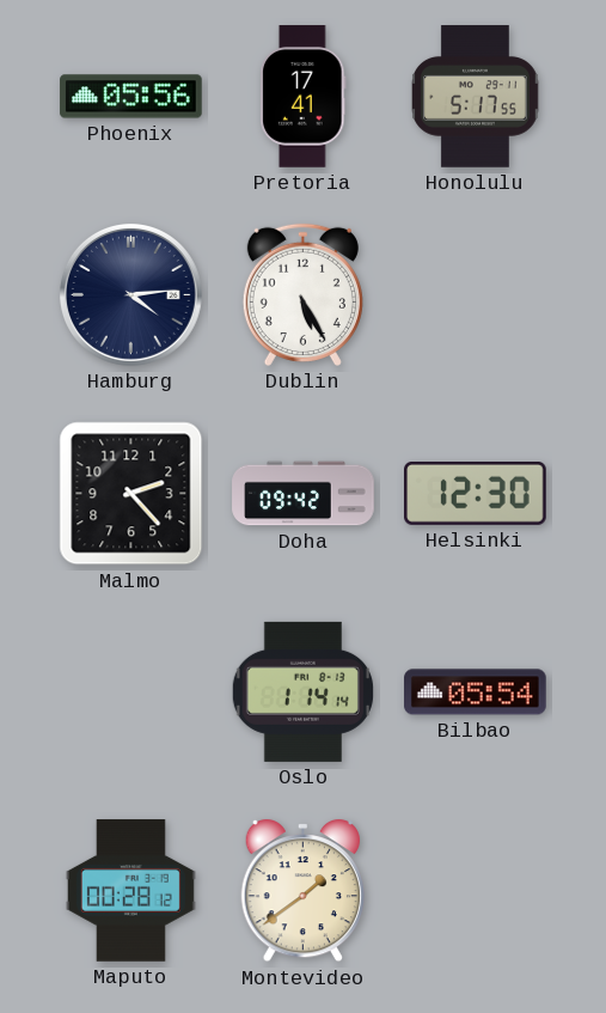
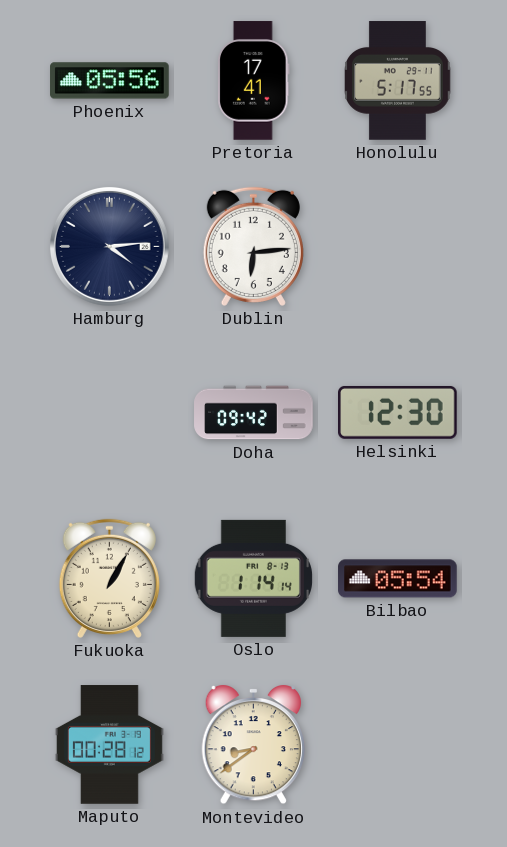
Dublin: 5:25 -> 6:14
Malmo: 2:23 -> none
Fukuoka: none -> 1:05
Montevideo: 1:39 -> 8:39
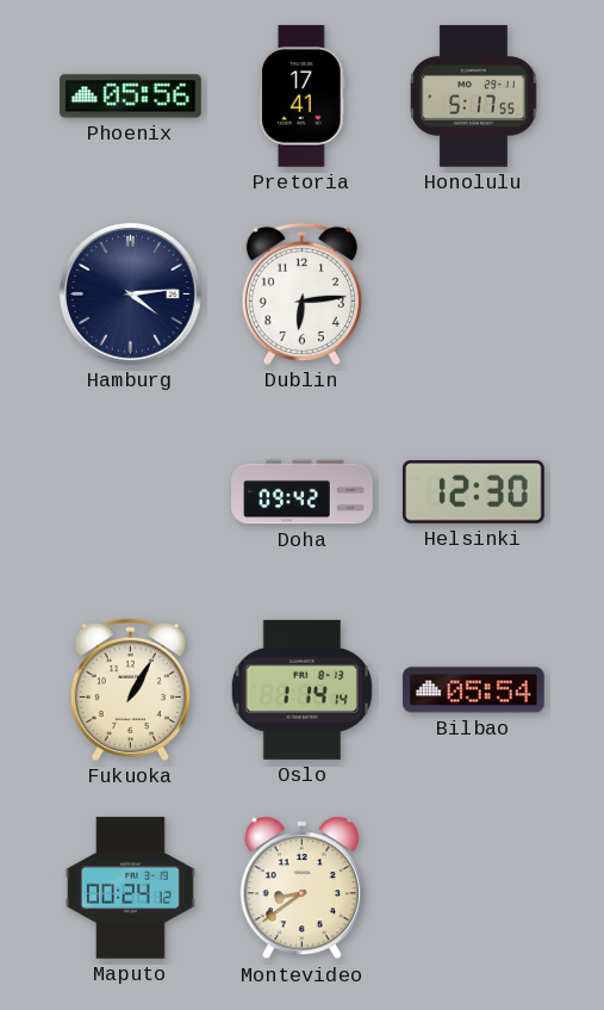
Maputo: 00:28 -> 00:24
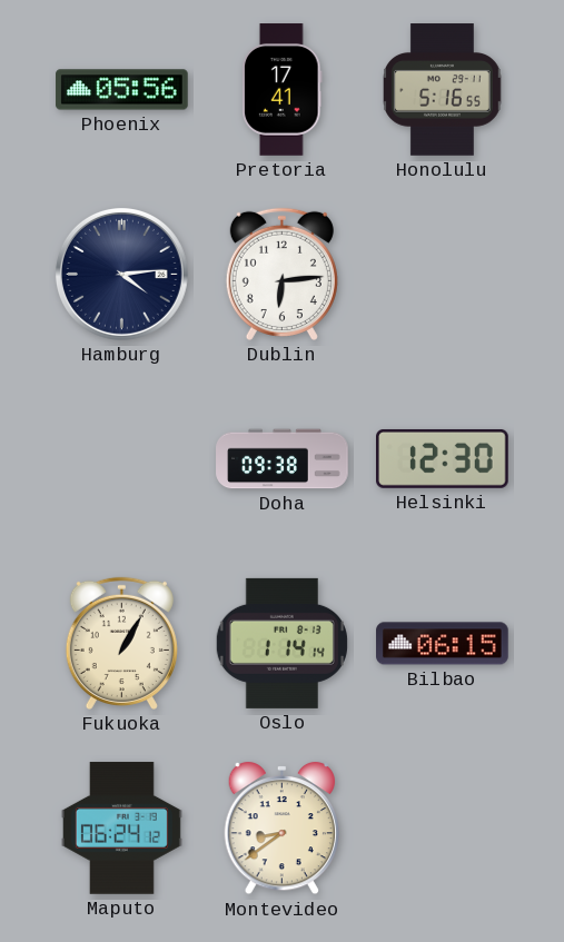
Honolulu: 5:17 -> 5:16
Doha: 09:42 -> 09:38
Bilbao: 05:54 -> 06:15
Maputo: 00:24 -> 06:24
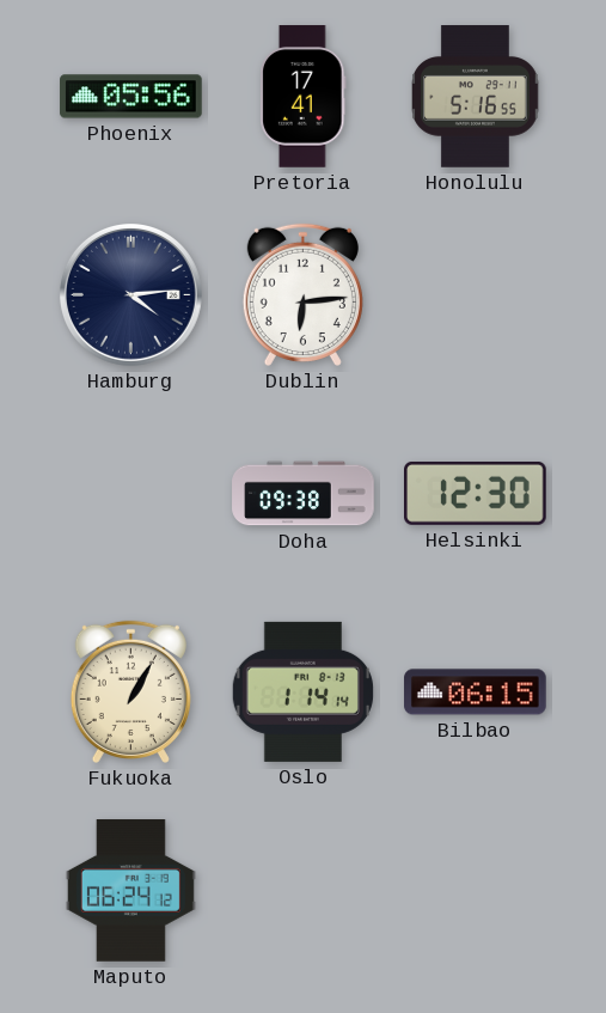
Montevideo: 8:39 -> none
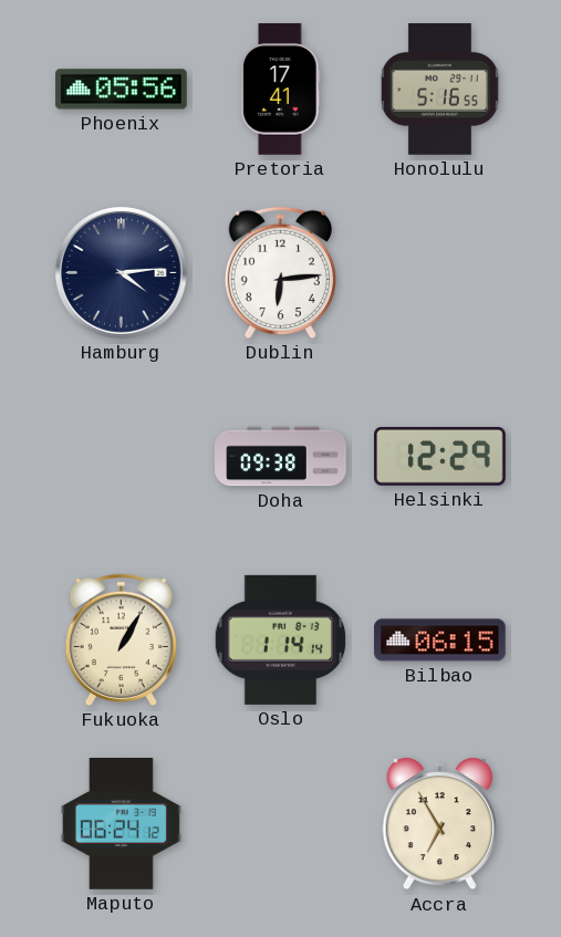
Helsinki: 12:30 -> 12:29
Accra: none -> 6:55
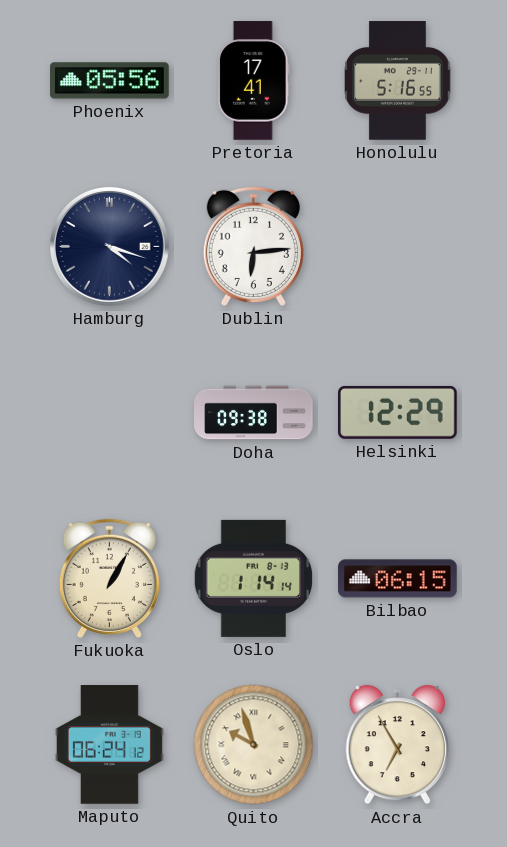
Hamburg: 4:14 -> 4:18
Quito: none -> 9:57
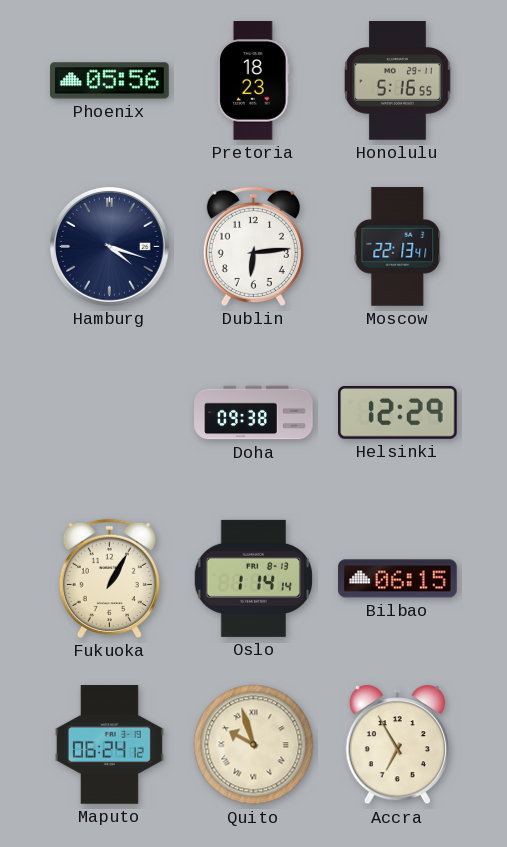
Pretoria: 17:41 -> 18:23
Moscow: none -> 22:13
